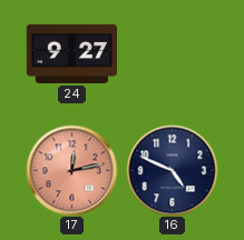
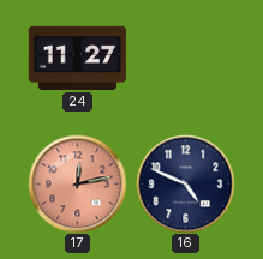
24: 9:27 -> 11:27
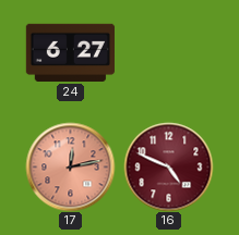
24: 11:27 -> 6:27
16 dial: navy -> burgundy
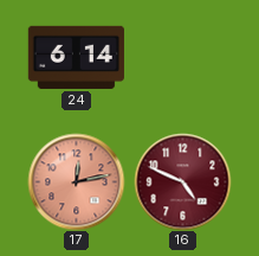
24: 6:27 -> 6:14
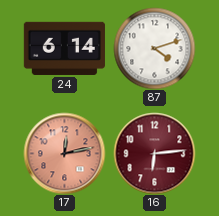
87: none -> 4:12
16: 4:49 -> 6:14
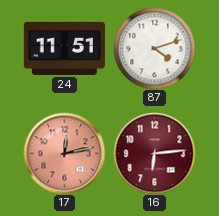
24: 6:14 -> 11:51
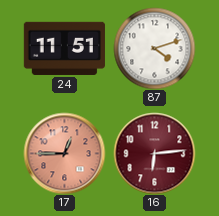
17: 12:13 -> 12:45
